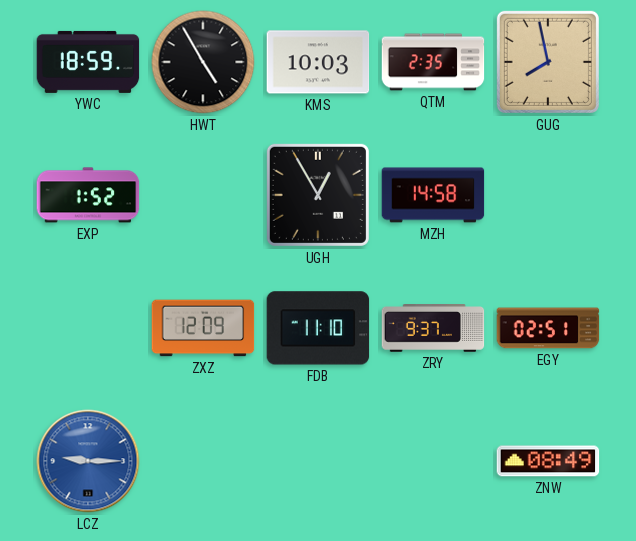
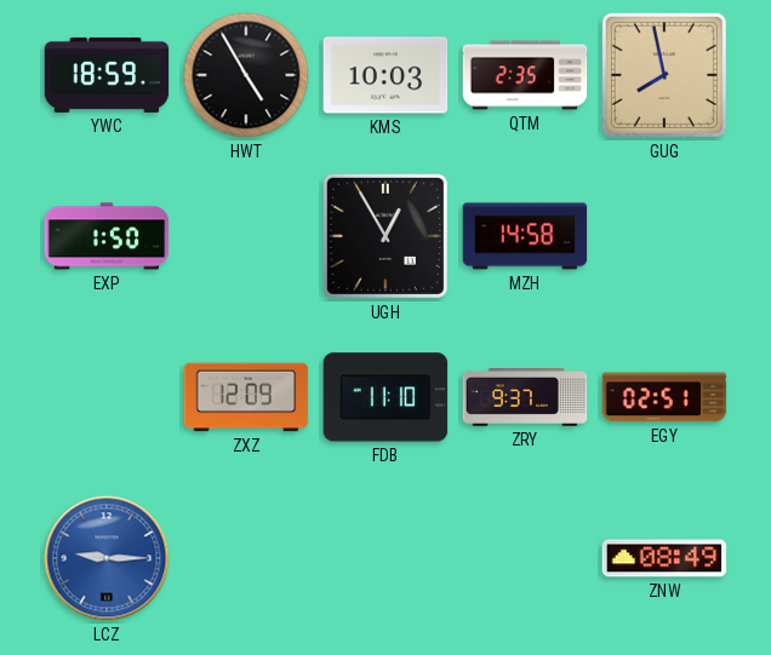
EXP: 1:52 -> 1:50
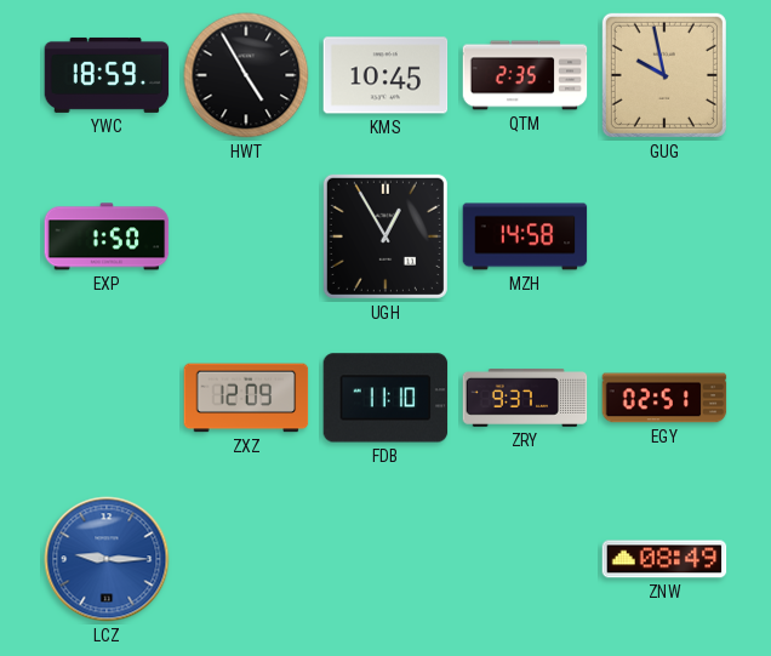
KMS: 10:03 -> 10:45
GUG: 7:58 -> 9:58
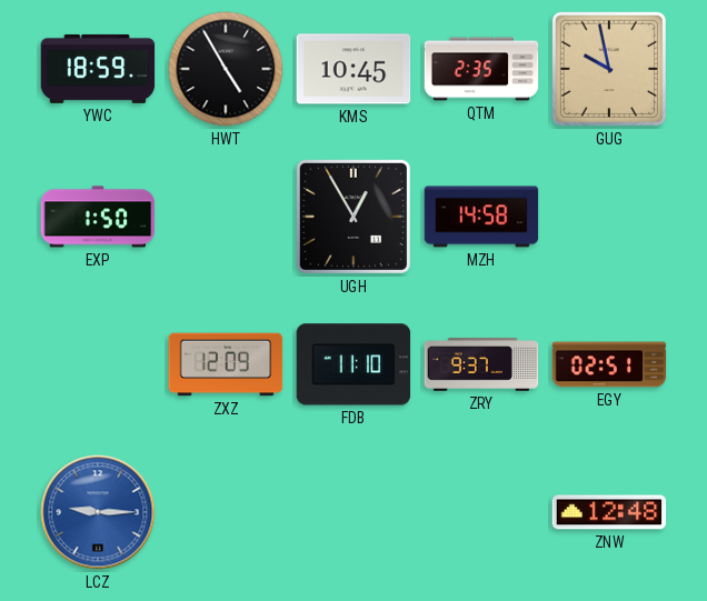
ZNW: 08:49 -> 12:48
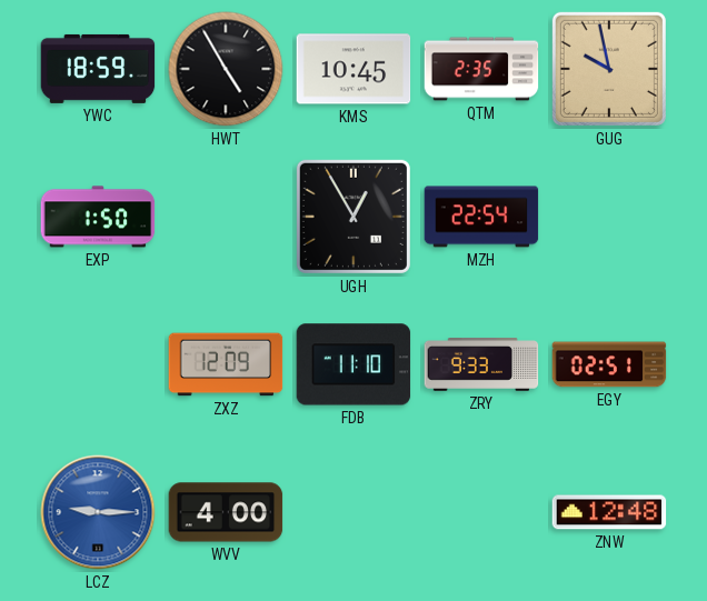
MZH: 14:58 -> 22:54
ZRY: 9:37 -> 9:33
WVV: none -> 4:00
